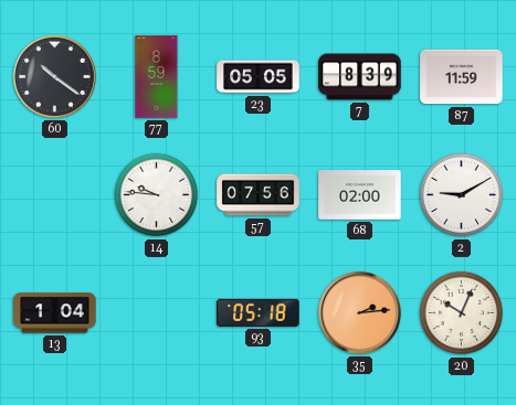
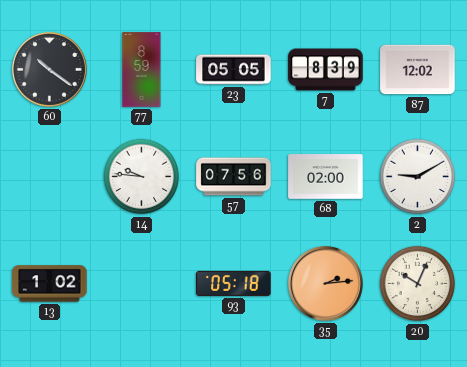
87: 11:59 -> 12:02
13: 1:04 -> 1:02
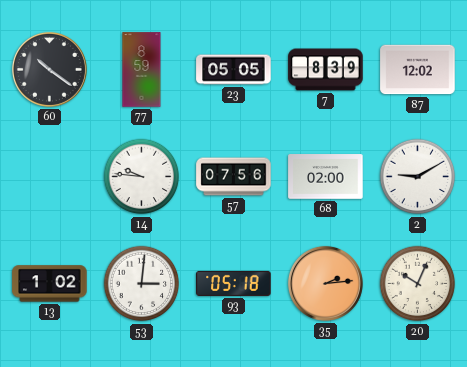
53: none -> 3:01
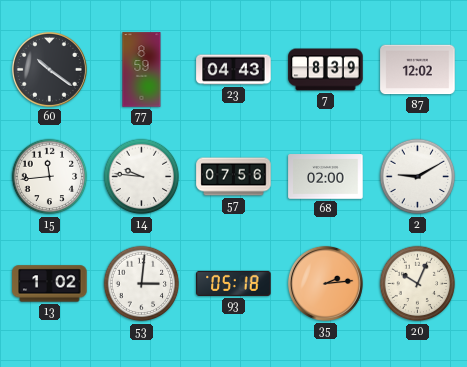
23: 05:05 -> 04:43
15: none -> 11:44
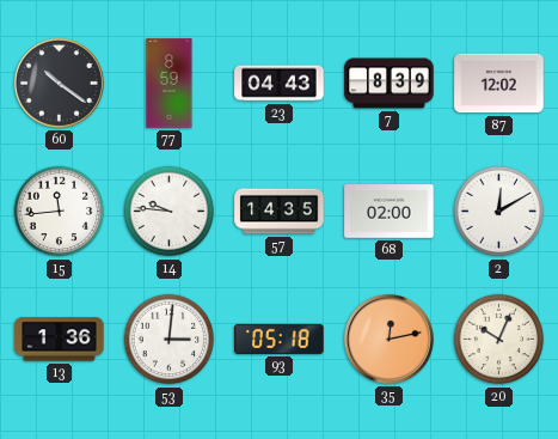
57: 07:56 -> 14:35
2: 9:10 -> 12:10
13: 1:02 -> 1:36
35: 2:14 -> 12:13
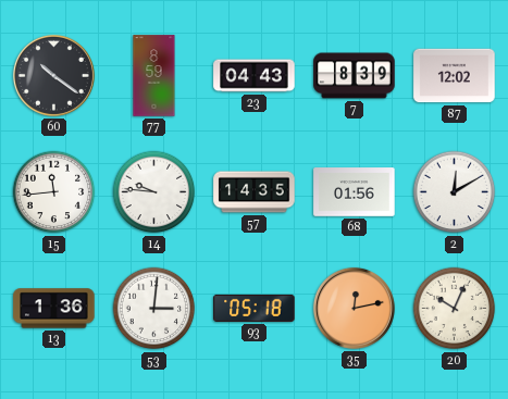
68: 02:00 -> 01:56
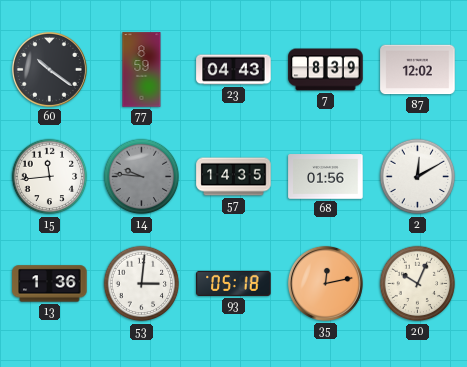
14 dial: white -> grey
